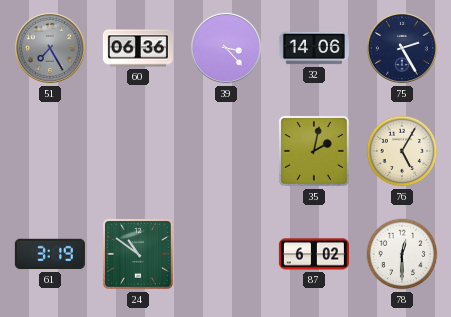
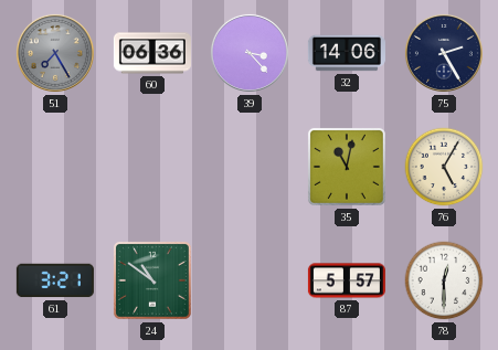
35: 2:02 -> 11:02
61: 3:19 -> 3:21
87: 6:02 -> 5:57
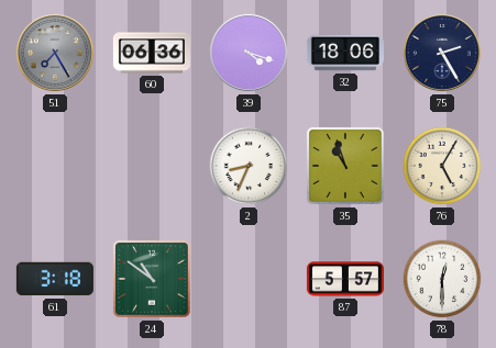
39: 3:23 -> 4:18
32: 14:06 -> 18:06
2: none -> 8:34
35: 11:02 -> 10:57
61: 3:21 -> 3:18
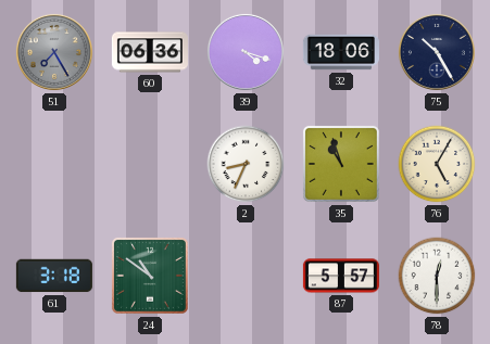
75: 2:25 -> 10:25
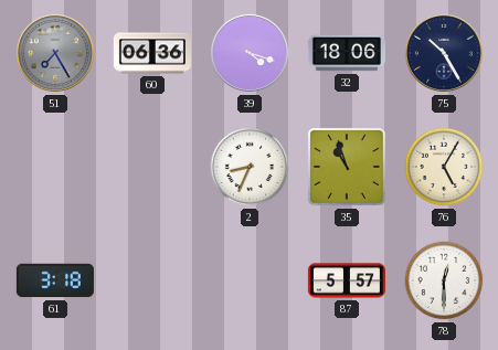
24: 10:51 -> none
